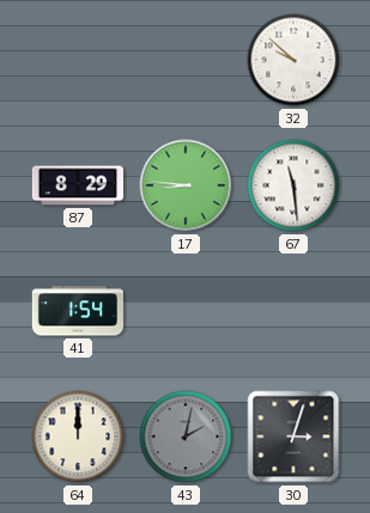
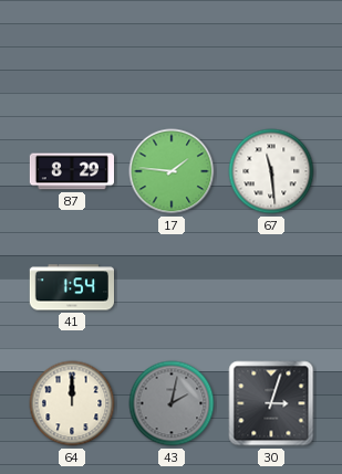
32: 9:52 -> none
17: 8:46 -> 1:46
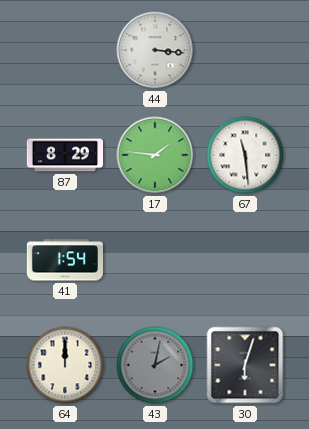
44: none -> 3:16
30: 3:03 -> 6:03
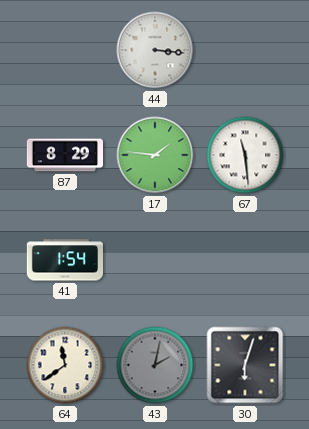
64: 12:00 -> 11:39
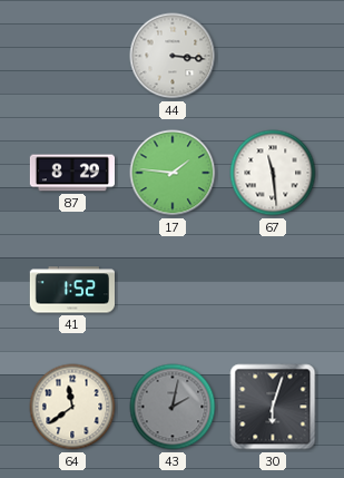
41: 1:54 -> 1:52
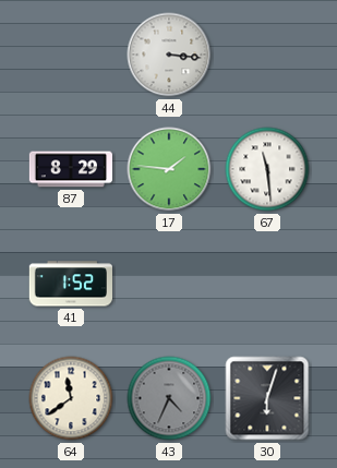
43: 2:02 -> 4:34
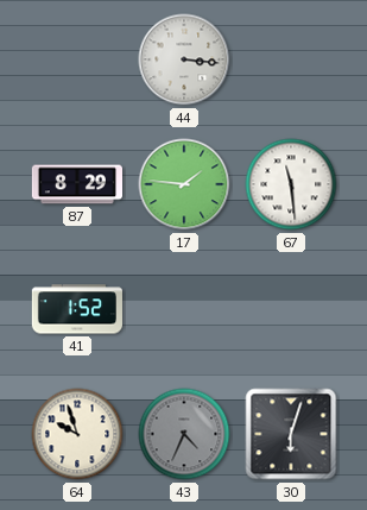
64: 11:39 -> 9:57
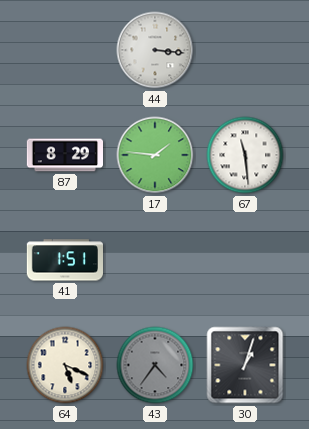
41: 1:52 -> 1:51
64: 9:57 -> 5:19
43: 4:34 -> 4:36
30: 6:03 -> 1:03
